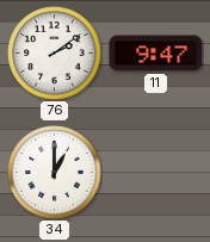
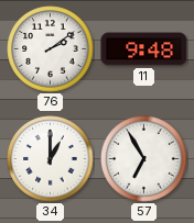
11: 9:47 -> 9:48
57: none -> 6:55
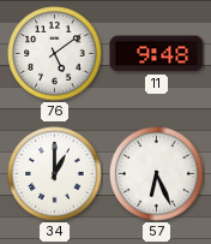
76: 2:09 -> 5:09
57: 6:55 -> 6:26
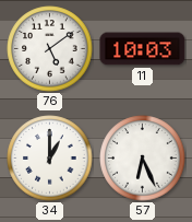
11: 9:48 -> 10:03
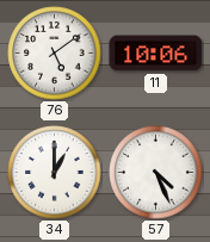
11: 10:03 -> 10:06
57: 6:26 -> 4:26
